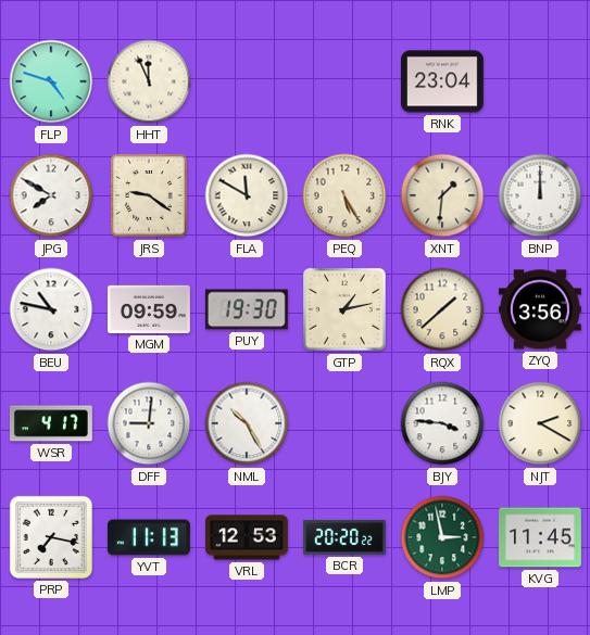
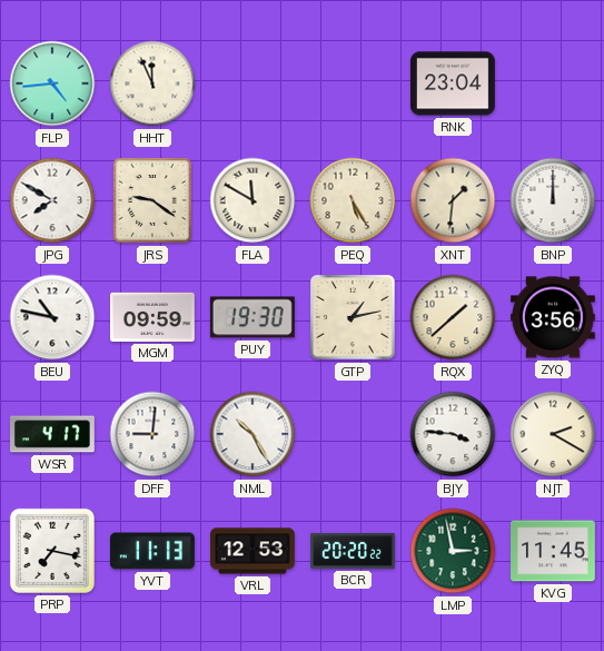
FLP: 4:48 -> 4:44
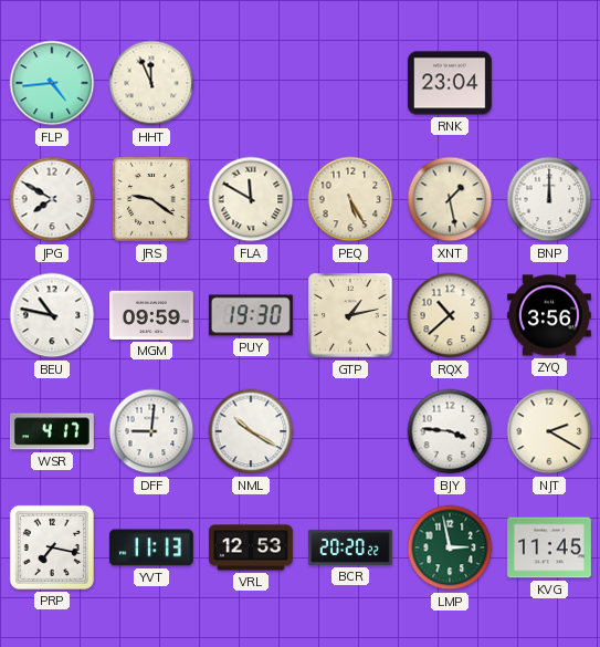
XNT: 1:31 -> 1:28
RQX: 1:38 -> 10:38
NML: 10:25 -> 10:20
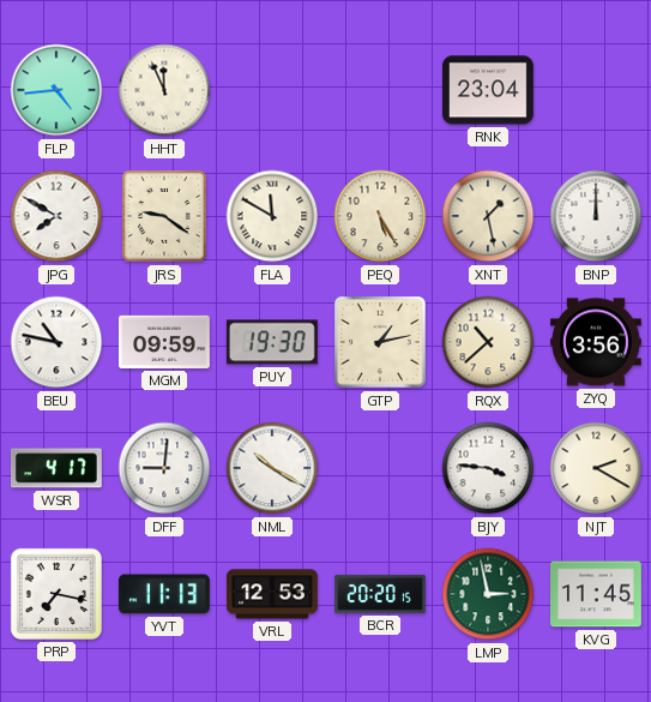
BCR: 20:20:22 -> 20:20:15
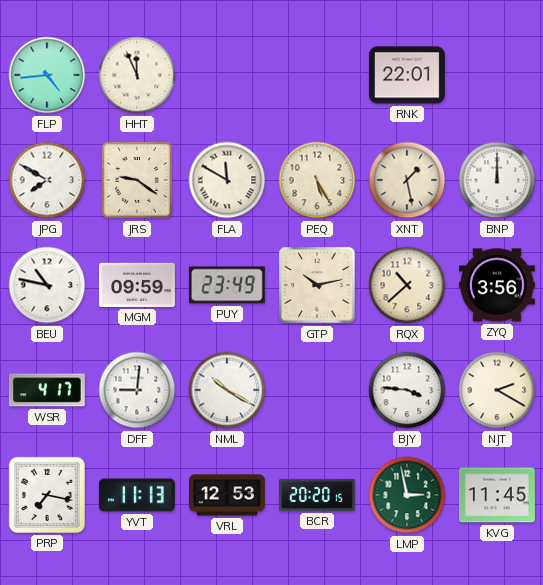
RNK: 23:04 -> 22:01
PUY: 19:30 -> 23:49
GTP: 1:13 -> 10:13
